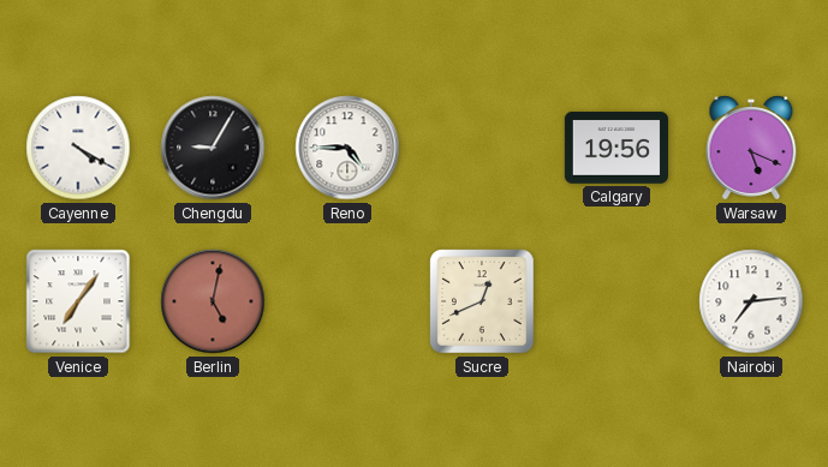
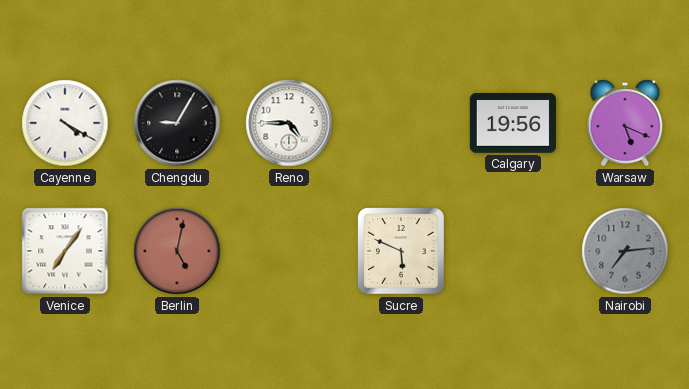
Sucre: 12:41 -> 5:49
Nairobi dial: white -> grey
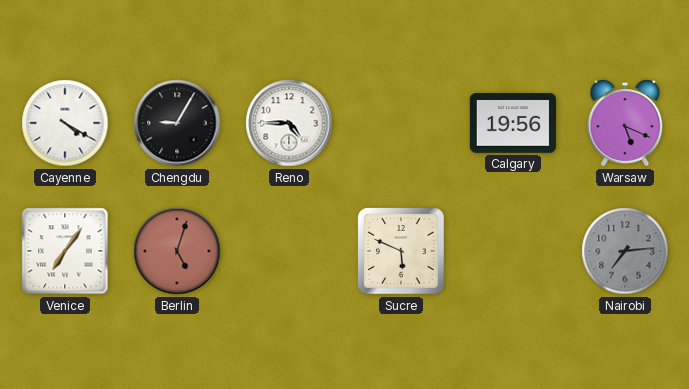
Berlin: 5:02 -> 5:03
